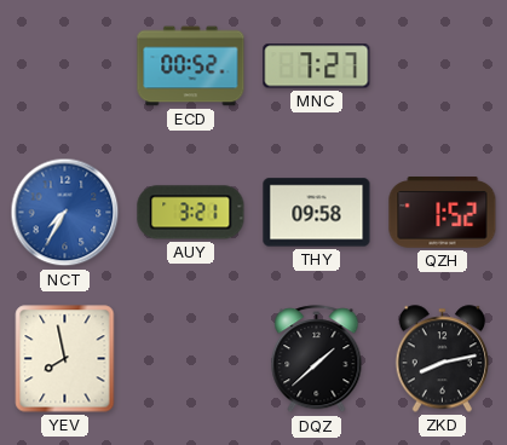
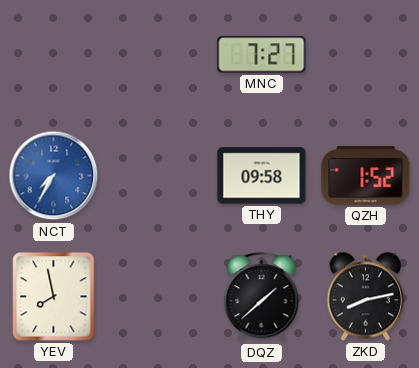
ECD: 00:52 -> none
AUY: 3:21 -> none
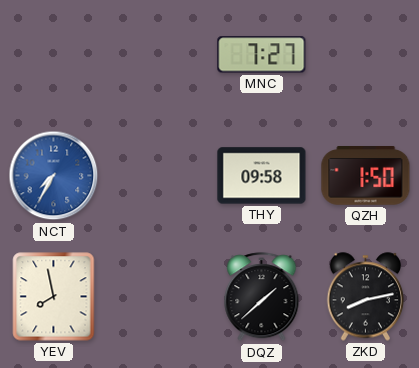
QZH: 1:52 -> 1:50
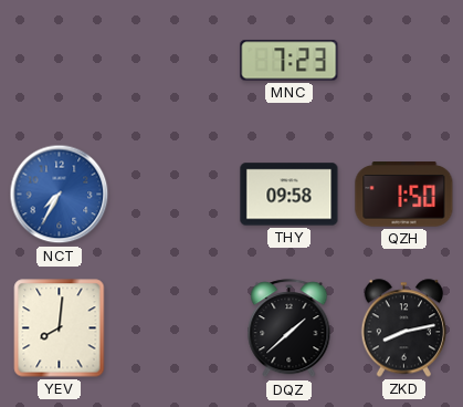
MNC: 7:27 -> 7:23
YEV: 7:58 -> 8:01
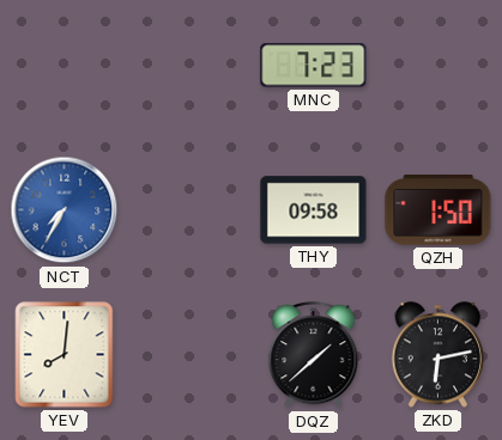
ZKD: 8:13 -> 6:13
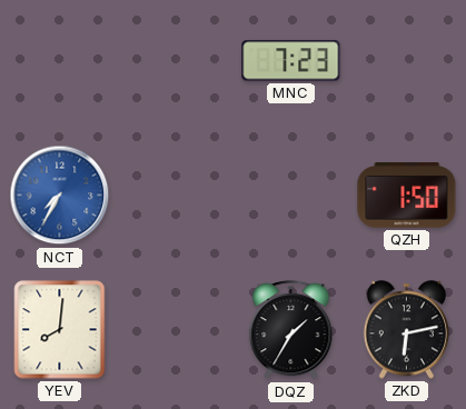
THY: 09:58 -> none
DQZ: 1:38 -> 1:35
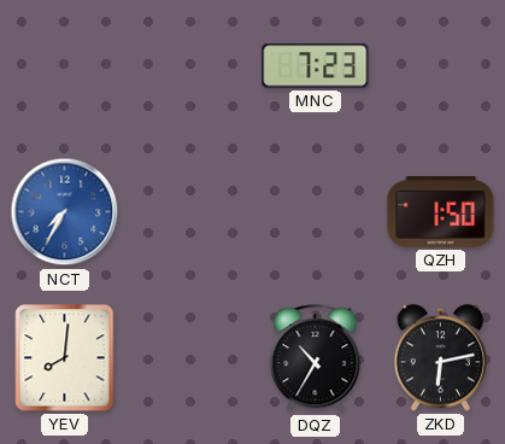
DQZ: 1:35 -> 10:35
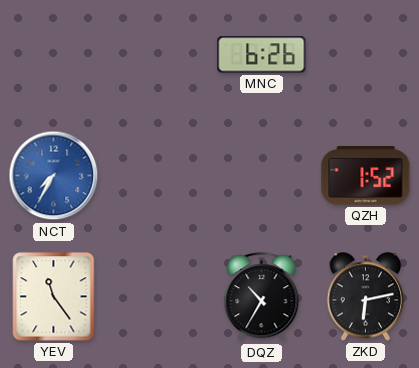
MNC: 7:23 -> 6:26
QZH: 1:50 -> 1:52
YEV: 8:01 -> 11:24
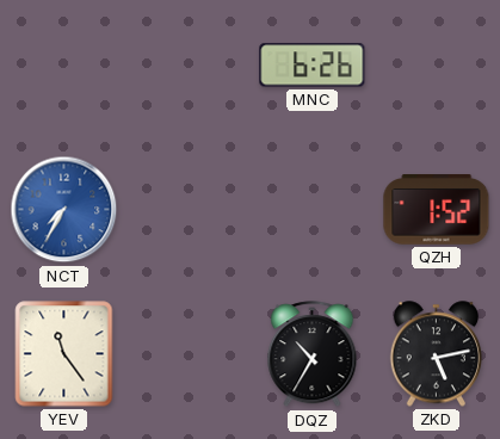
ZKD: 6:13 -> 5:13
